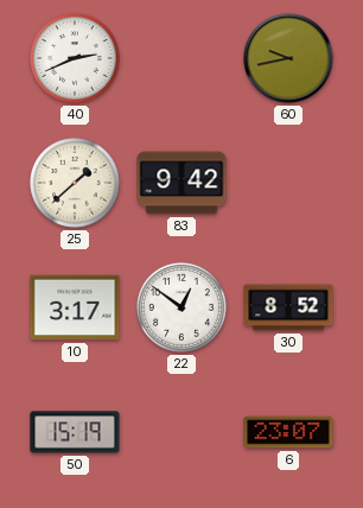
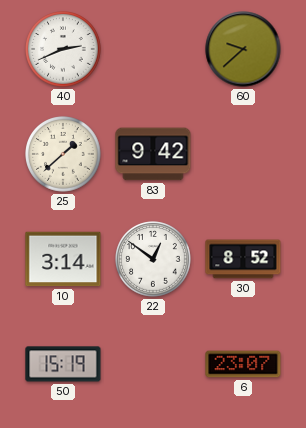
60: 9:43 -> 9:38
10: 3:17 -> 3:14
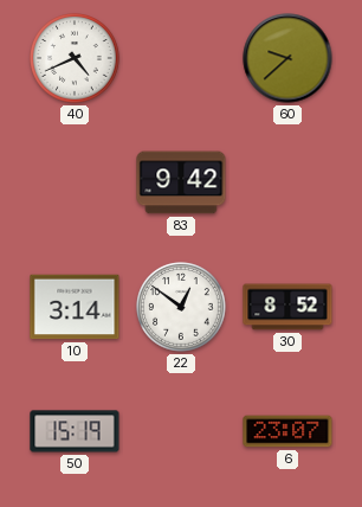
40: 2:41 -> 4:41
25: 1:38 -> none
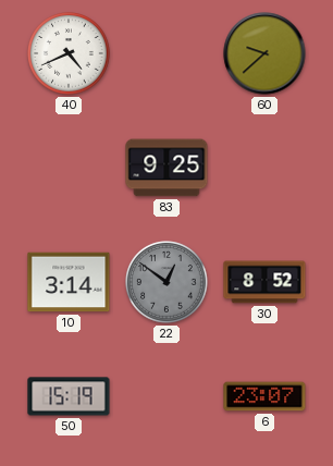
83: 9:42 -> 9:25
22 dial: white -> grey
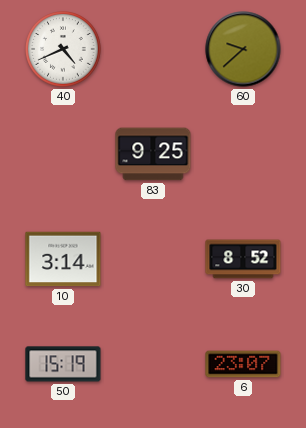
22: 12:51 -> none
